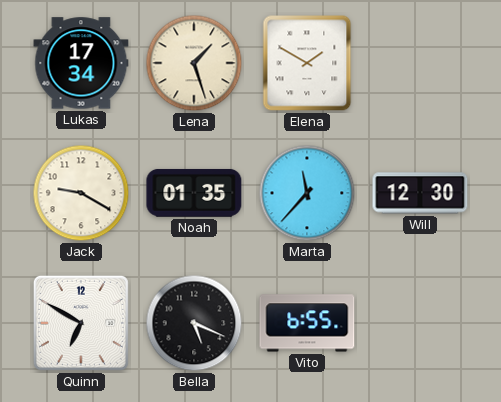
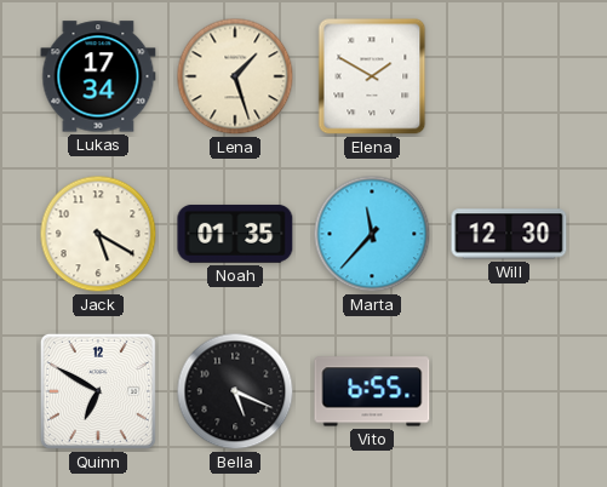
Jack: 9:20 -> 5:20
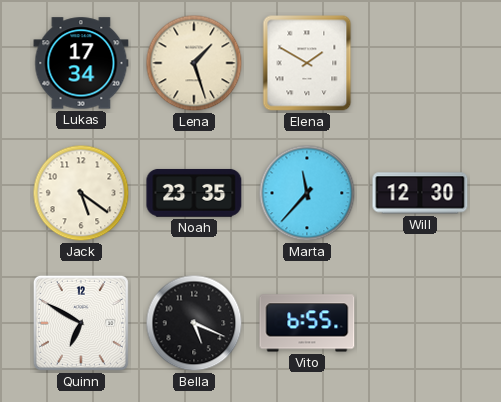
Jack: 5:20 -> 5:21
Noah: 01:35 -> 23:35
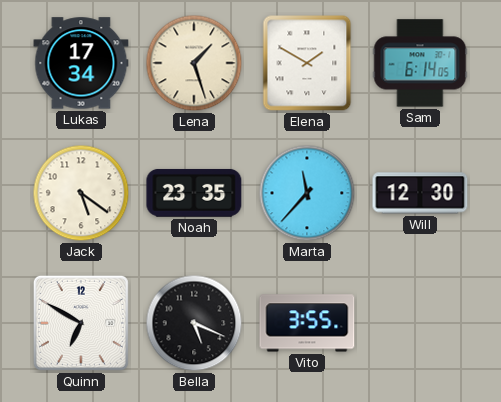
Sam: none -> 6:14
Vito: 6:55 -> 3:55
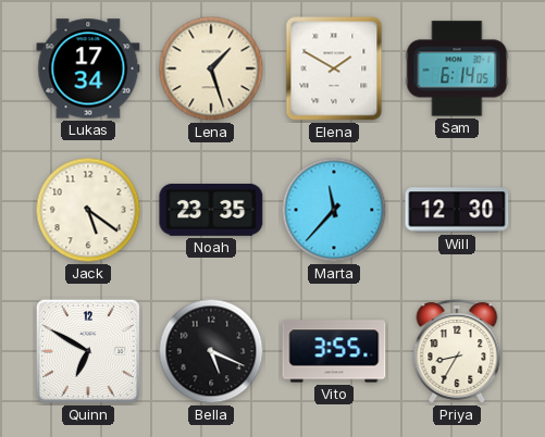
Priya: none -> 8:35
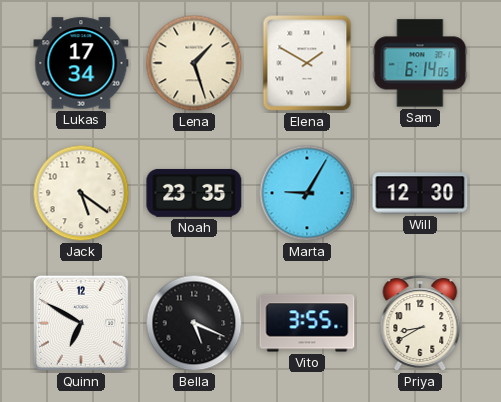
Marta: 11:37 -> 9:05
Priya: 8:35 -> 8:40
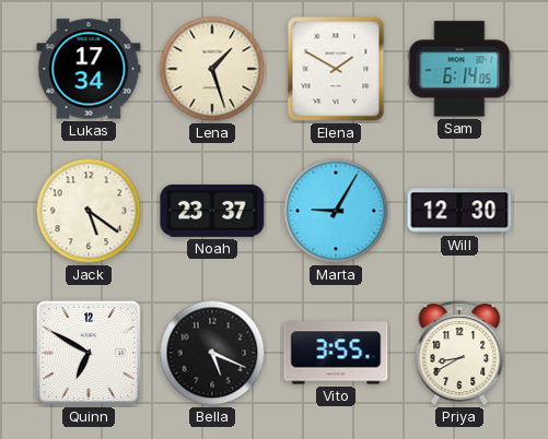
Noah: 23:35 -> 23:37
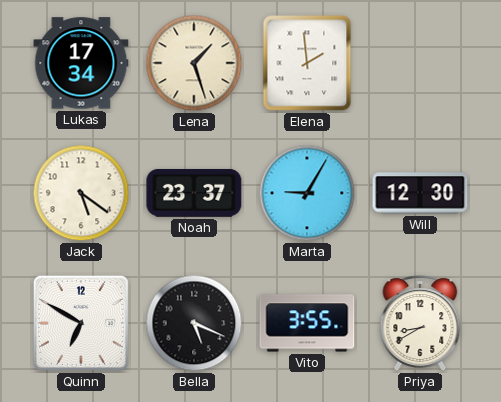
Elena: 1:50 -> 1:59
Sam: 6:14 -> none
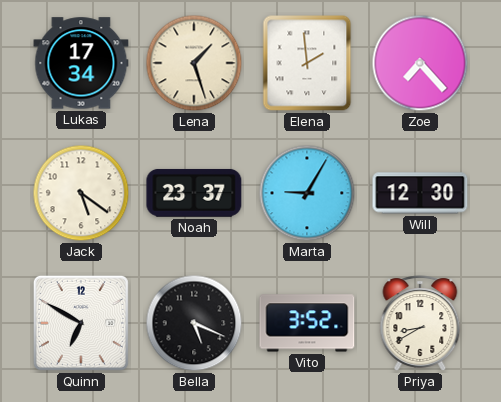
Zoe: none -> 7:23
Vito: 3:55 -> 3:52
